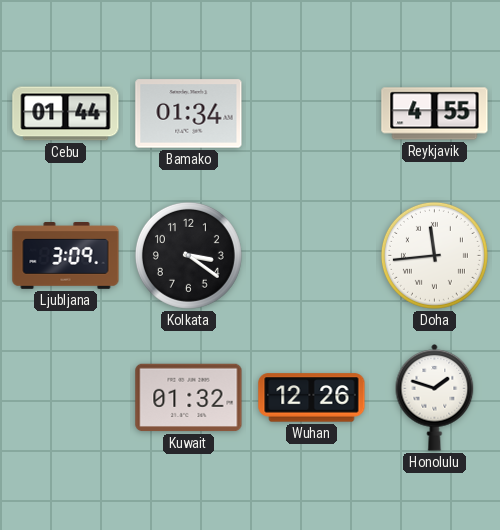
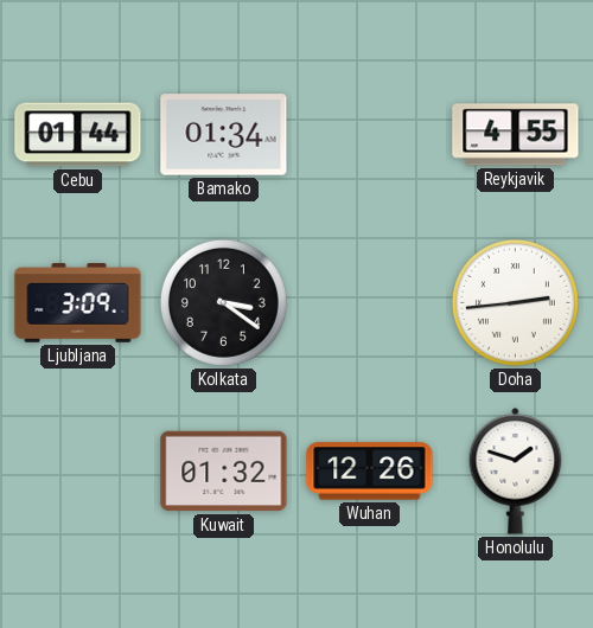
Doha: 11:44 -> 2:44
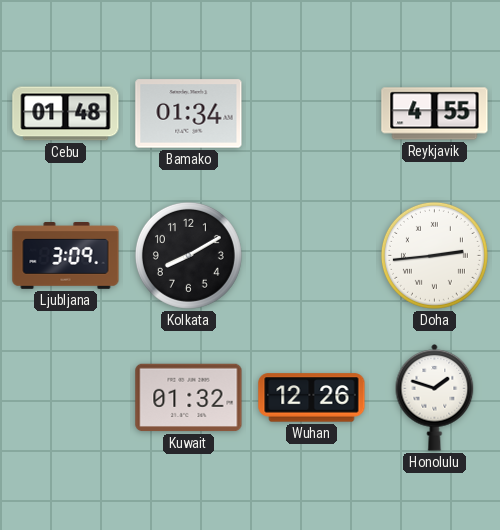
Cebu: 01:44 -> 01:48
Kolkata: 3:21 -> 8:10
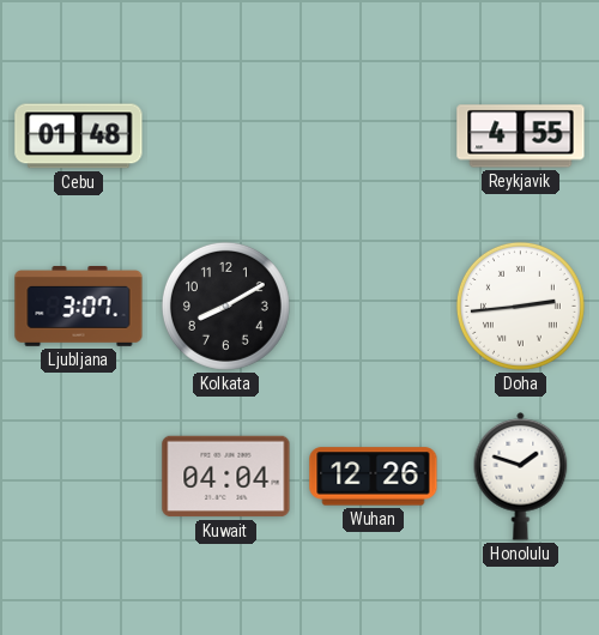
Bamako: 01:34 -> none
Ljubljana: 3:09 -> 3:07
Kuwait: 01:32 -> 04:04
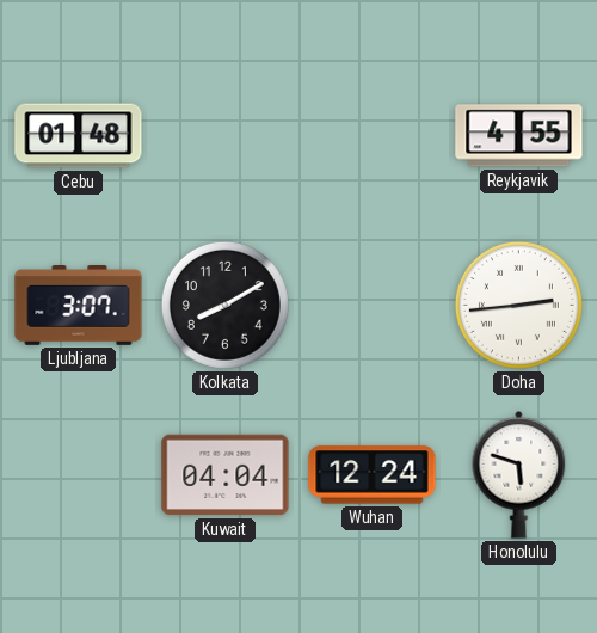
Wuhan: 12:26 -> 12:24
Honolulu: 1:48 -> 5:48
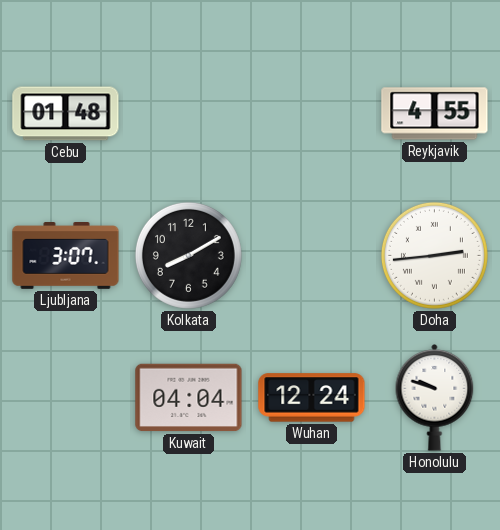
Honolulu: 5:48 -> 9:48
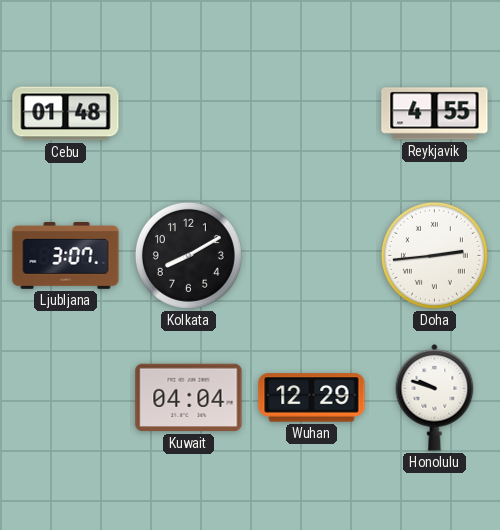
Wuhan: 12:24 -> 12:29
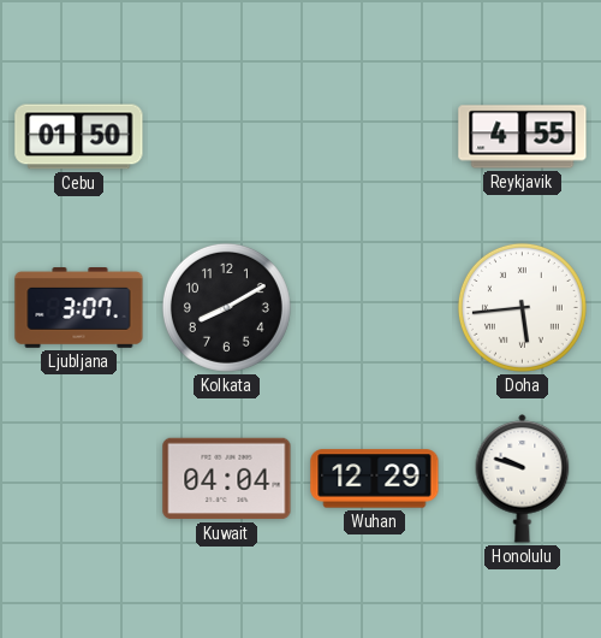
Cebu: 01:48 -> 01:50
Doha: 2:44 -> 5:44
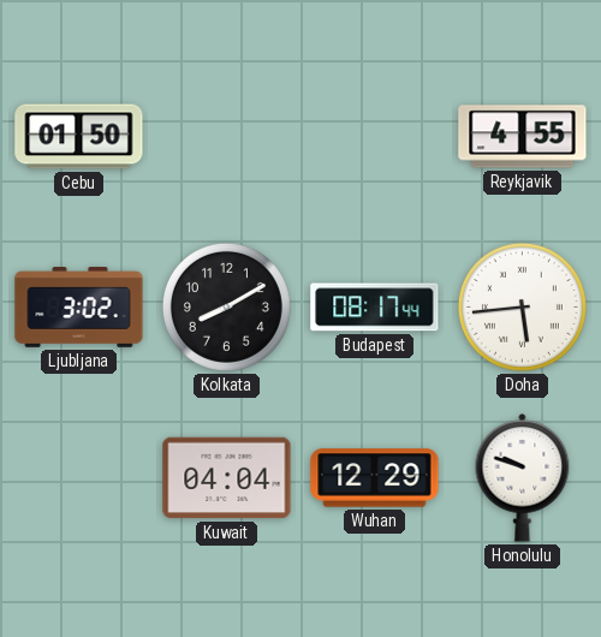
Ljubljana: 3:07 -> 3:02
Budapest: none -> 08:17
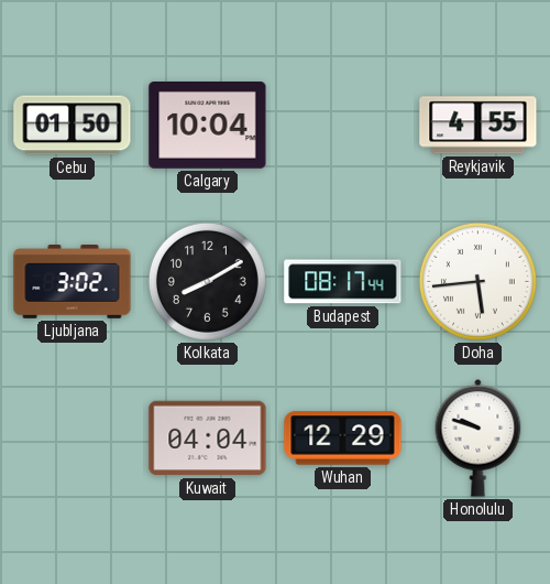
Calgary: none -> 10:04
